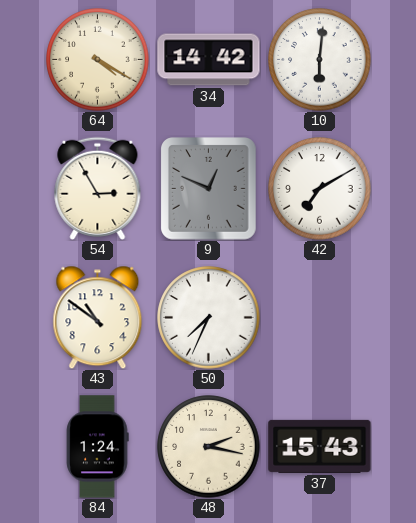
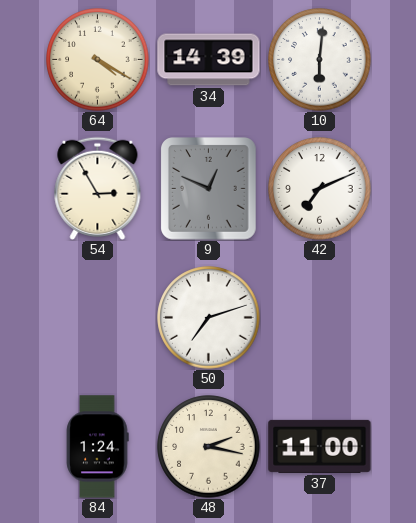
34: 14:42 -> 14:39
42: 7:10 -> 7:11
43: 10:51 -> none
50: 7:34 -> 7:12
37: 15:43 -> 11:00
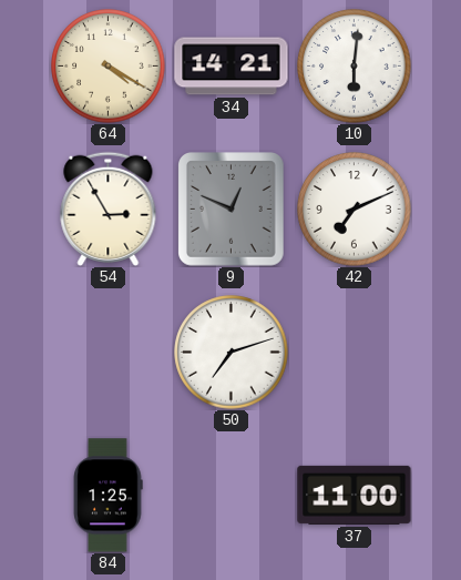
34: 14:39 -> 14:21
84: 1:24 -> 1:25
48: 2:17 -> none
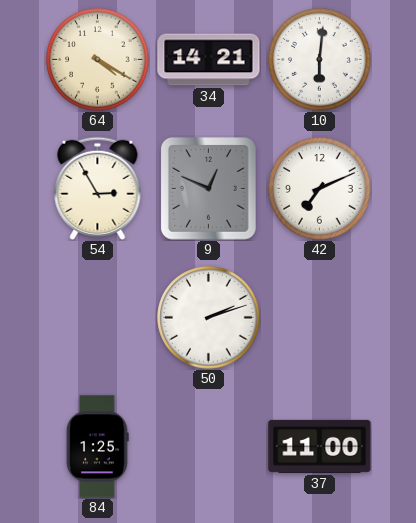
50: 7:12 -> 2:12
